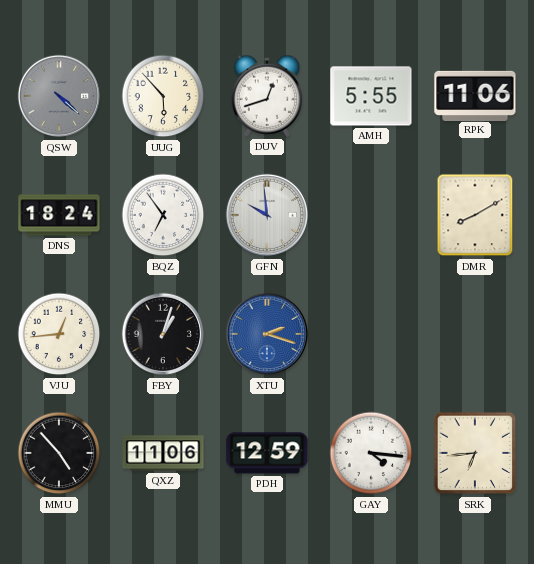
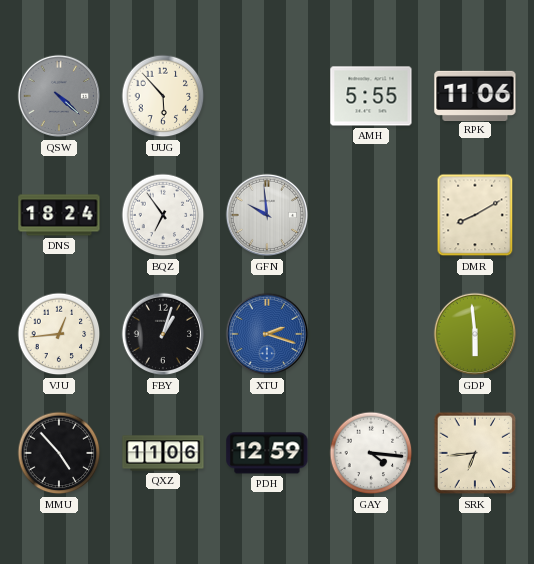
DUV: 12:42 -> none
GDP: none -> 5:59
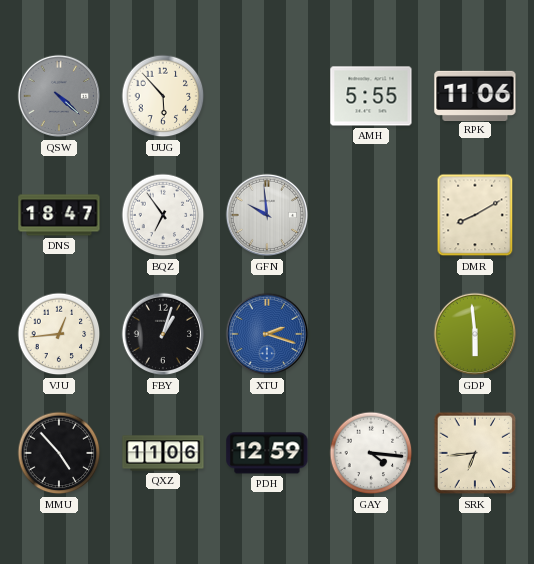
DNS: 18:24 -> 18:47
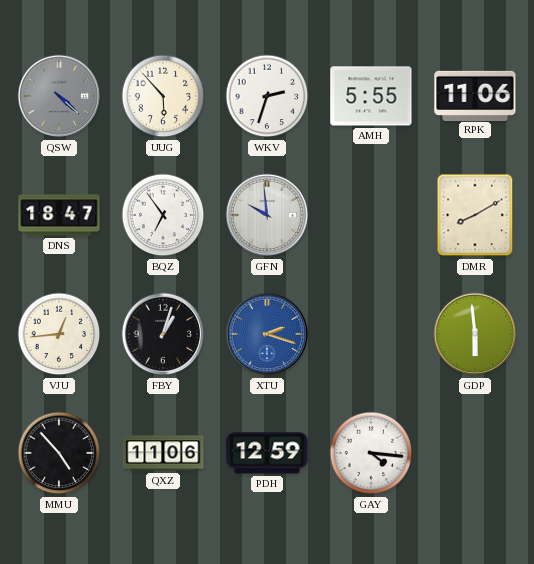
WKV: none -> 2:33
SRK: 6:44 -> none
